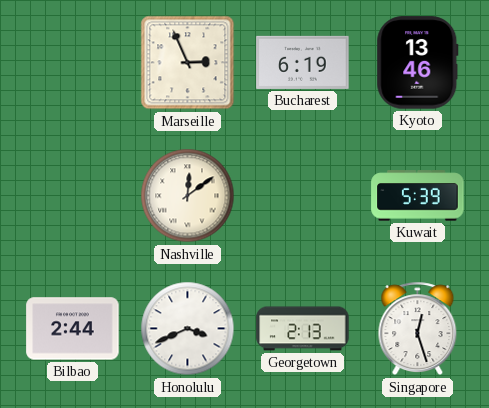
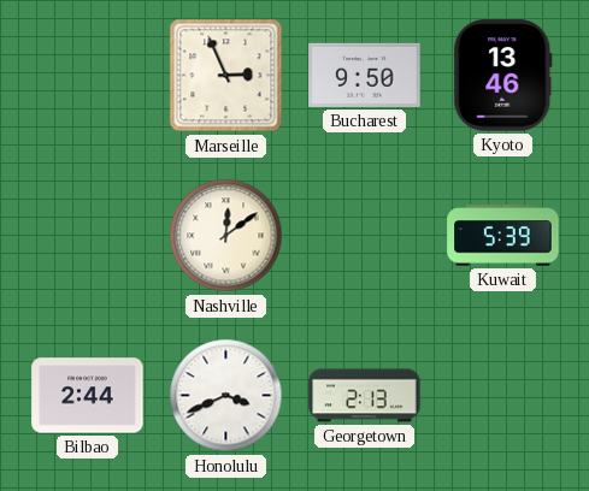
Bucharest: 6:19 -> 9:50
Singapore: 12:27 -> none
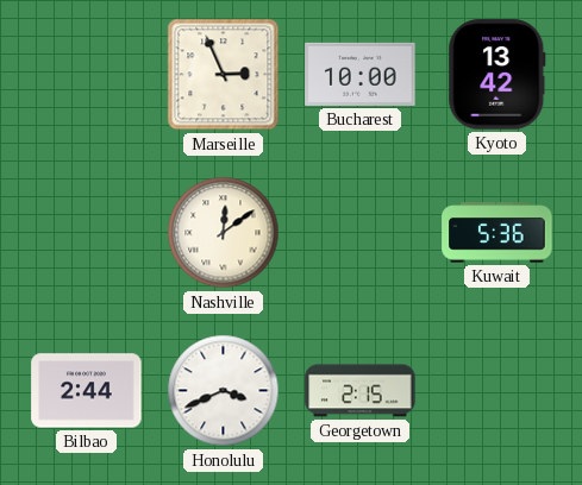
Bucharest: 9:50 -> 10:00
Kyoto: 13:46 -> 13:42
Kuwait: 5:39 -> 5:36
Georgetown: 2:13 -> 2:15
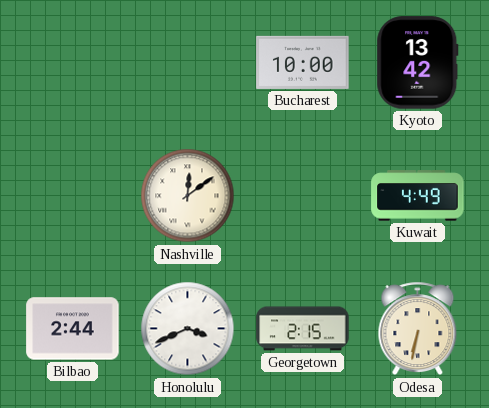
Marseille: 2:56 -> none
Kuwait: 5:36 -> 4:49
Odesa: none -> 6:32
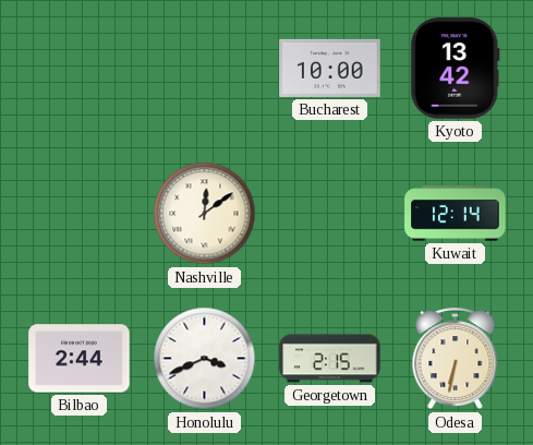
Kuwait: 4:49 -> 12:14
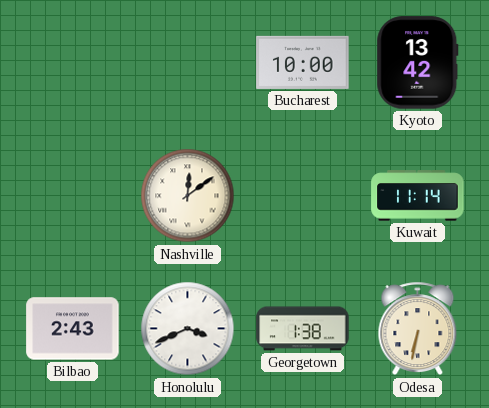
Kuwait: 12:14 -> 11:14
Bilbao: 2:44 -> 2:43
Georgetown: 2:15 -> 1:38
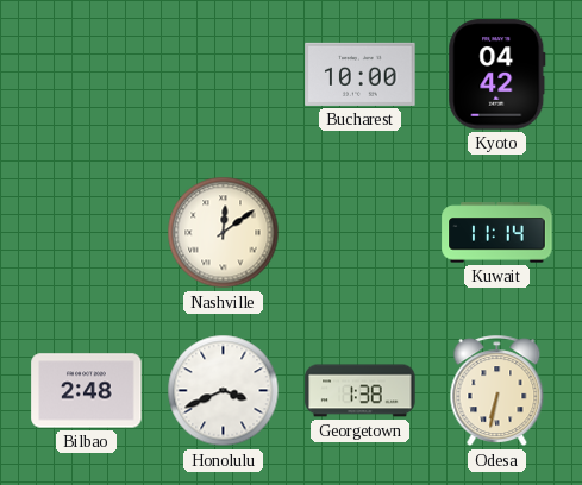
Kyoto: 13:42 -> 04:42
Bilbao: 2:43 -> 2:48
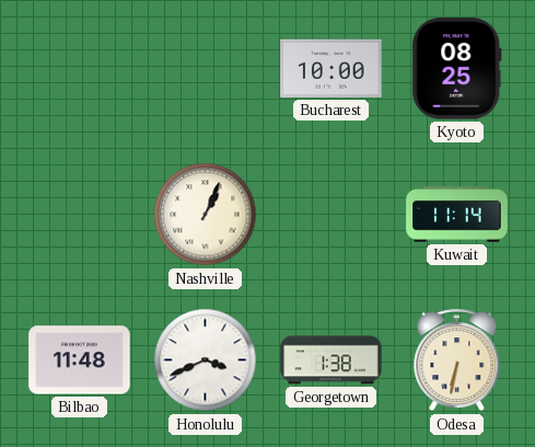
Kyoto: 04:42 -> 08:25
Nashville: 12:09 -> 1:04
Bilbao: 2:48 -> 11:48
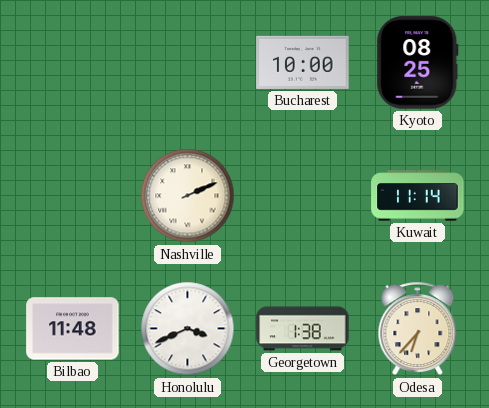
Nashville: 1:04 -> 2:11
Odesa: 6:32 -> 6:37
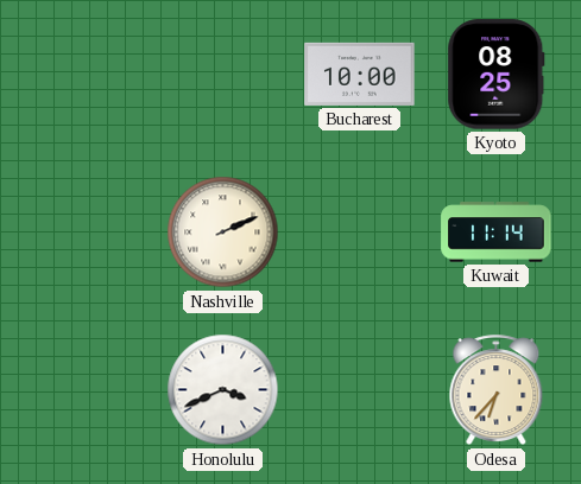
Bilbao: 11:48 -> none
Georgetown: 1:38 -> none
